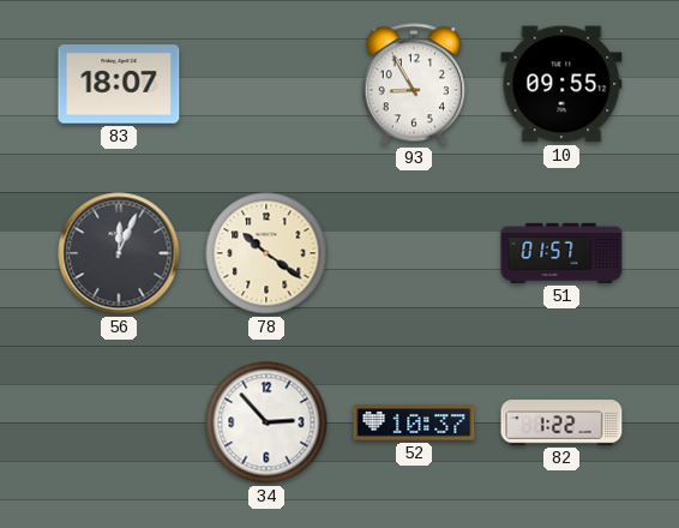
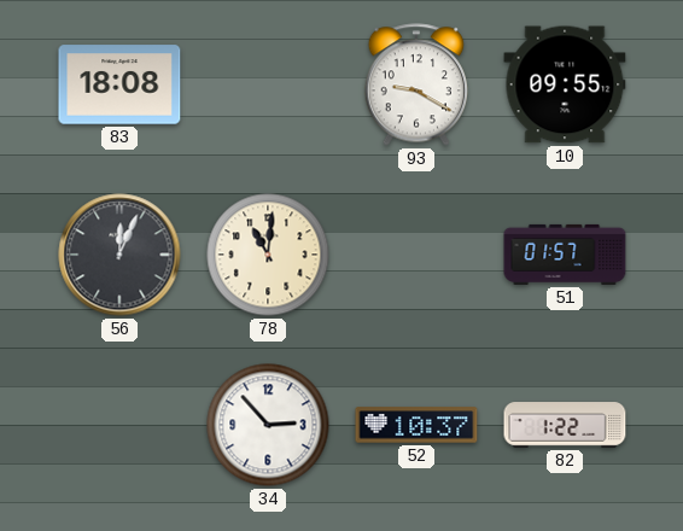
83: 18:07 -> 18:08
93: 8:55 -> 9:20
78: 10:21 -> 11:01
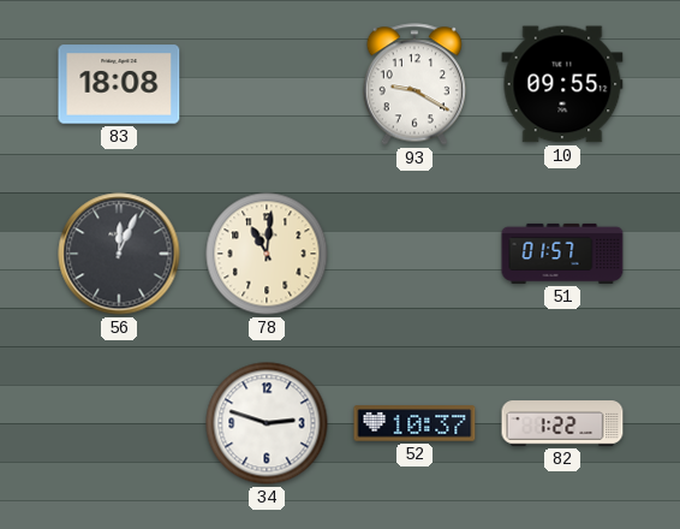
34: 2:53 -> 2:48
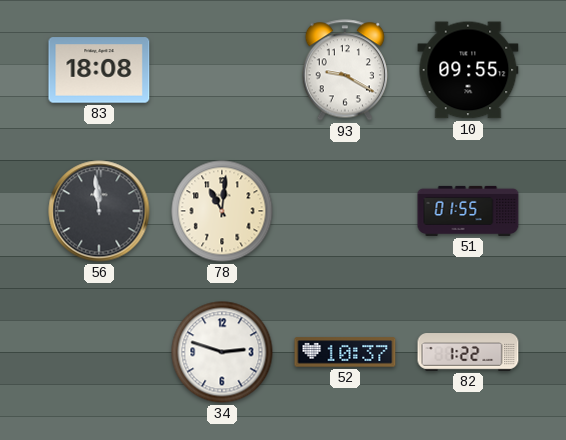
56: 12:04 -> 11:59
51: 01:57 -> 01:55
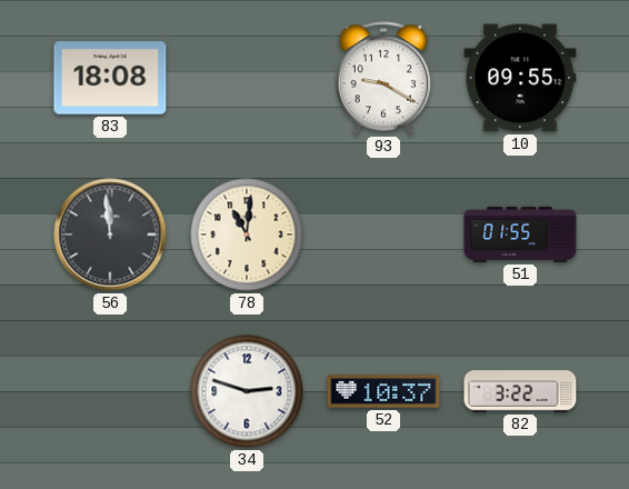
82: 1:22 -> 3:22
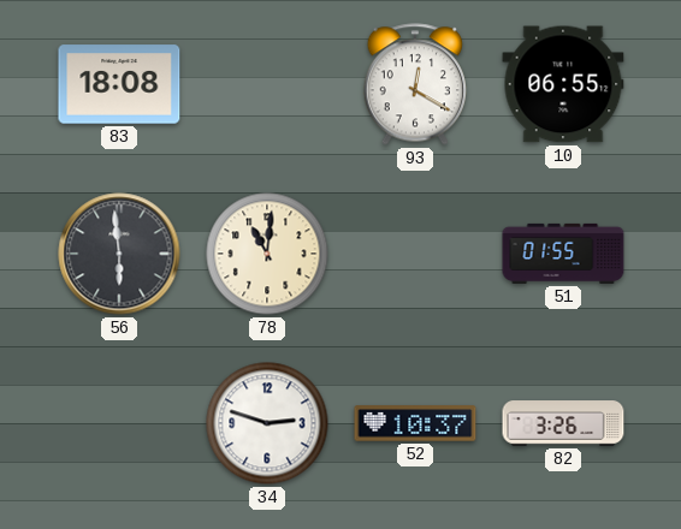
93: 9:20 -> 12:20
10: 09:55 -> 06:55
56: 11:59 -> 5:59
82: 3:22 -> 3:26
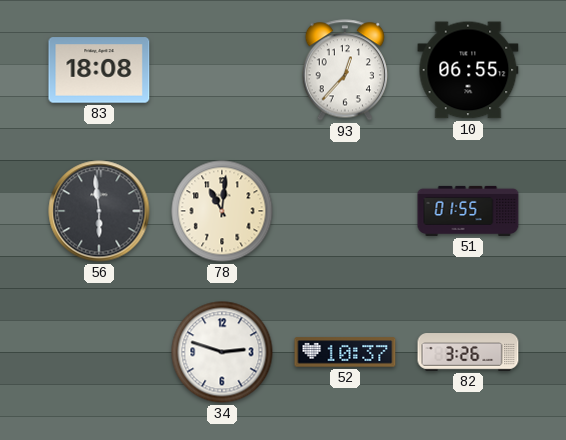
93: 12:20 -> 12:37
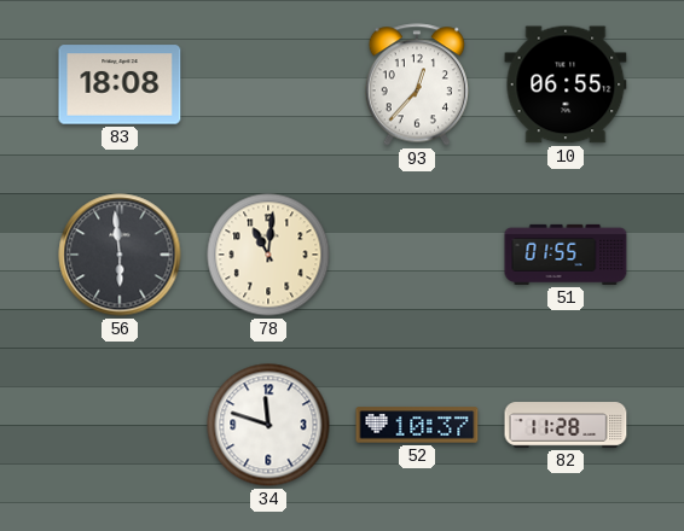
34: 2:48 -> 11:48
82: 3:26 -> 11:28
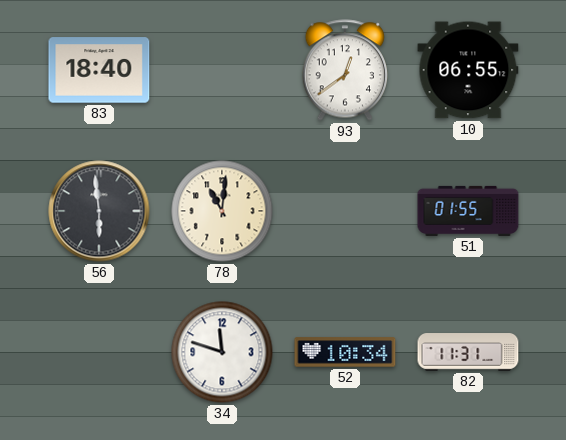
83: 18:08 -> 18:40
93: 12:37 -> 12:39
52: 10:37 -> 10:34
82: 11:28 -> 11:31
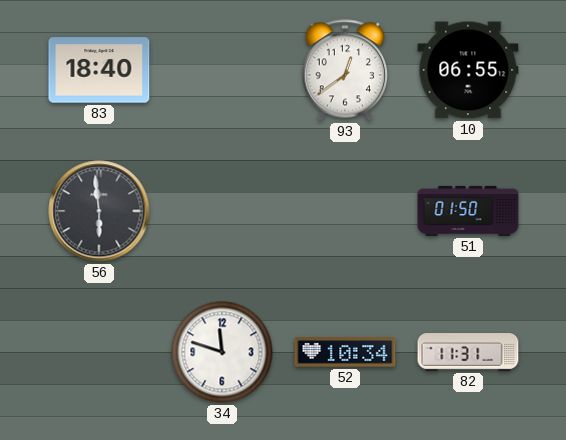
78: 11:01 -> none
51: 01:55 -> 01:50
